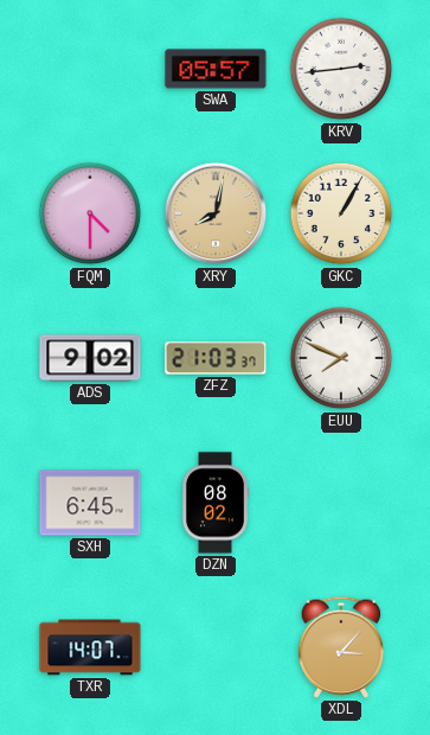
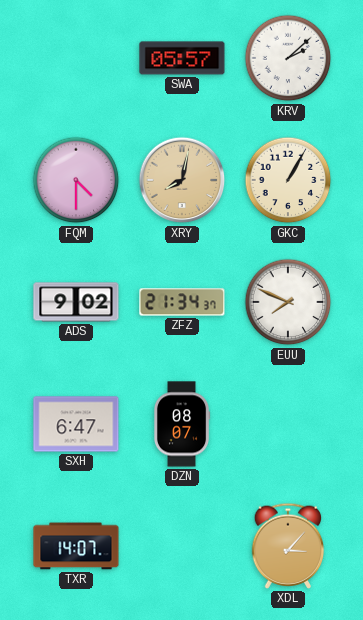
KRV: 2:44 -> 2:08
ZFZ: 21:03 -> 21:34
SXH: 6:45 -> 6:47
DZN: 08:02 -> 08:07
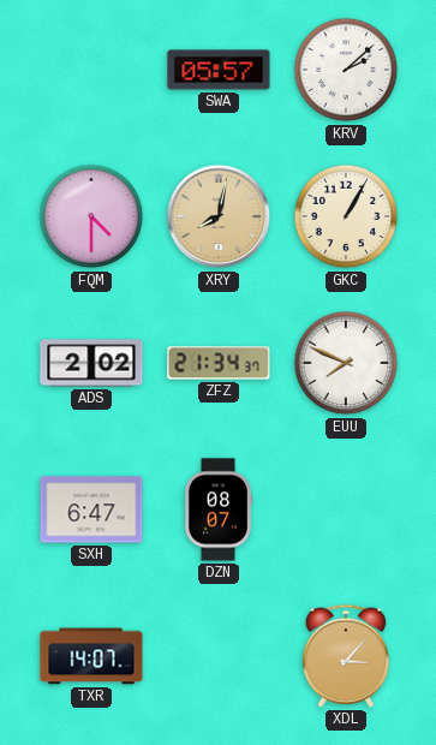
ADS: 9:02 -> 2:02
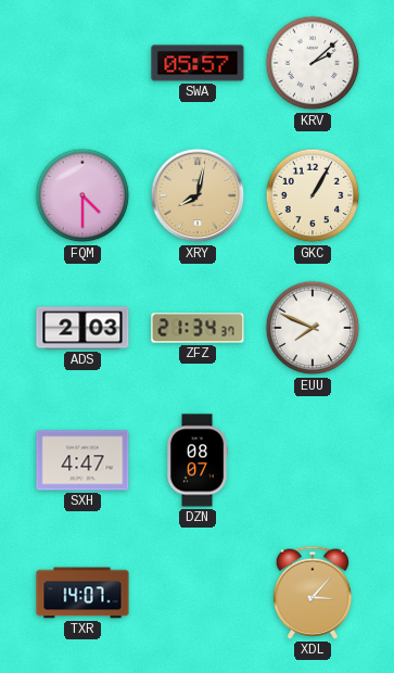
ADS: 2:02 -> 2:03
SXH: 6:47 -> 4:47
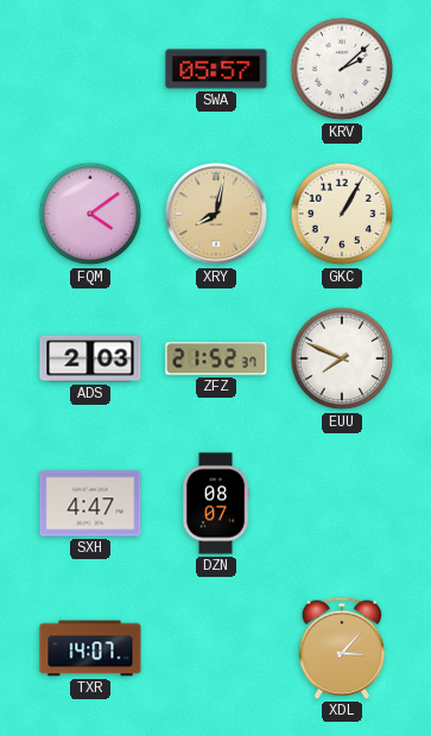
FQM: 4:30 -> 4:09
ZFZ: 21:34 -> 21:52
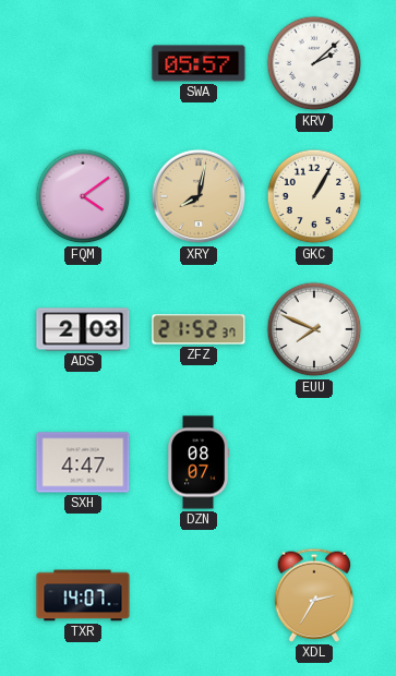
XDL: 3:07 -> 2:35
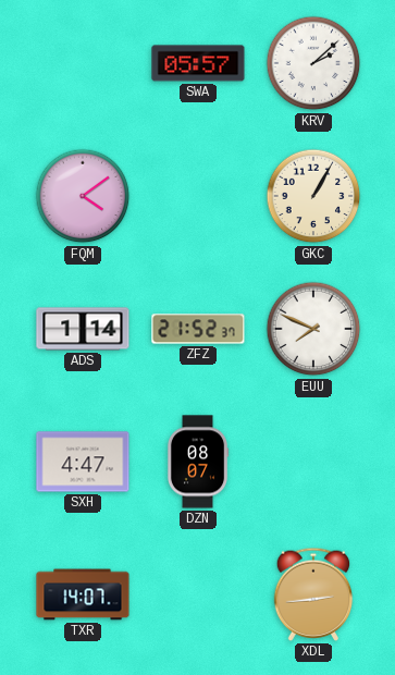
XRY: 8:02 -> none
ADS: 2:03 -> 1:14
XDL: 2:35 -> 2:44
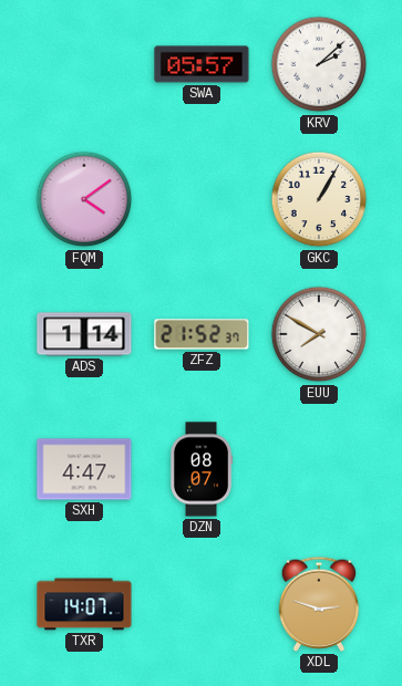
EUU: 7:49 -> 7:50
XDL: 2:44 -> 2:48
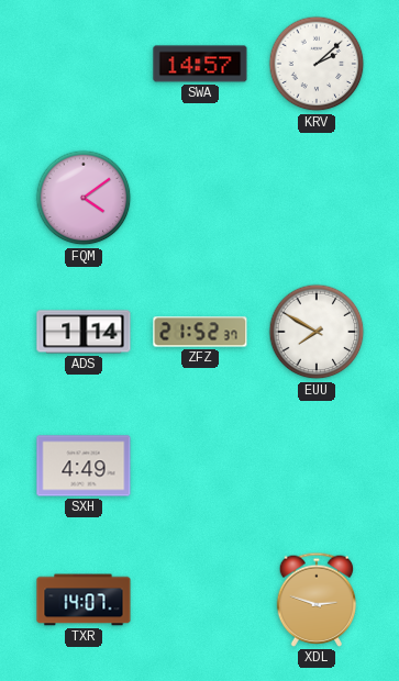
SWA: 05:57 -> 14:57
GKC: 1:05 -> none
SXH: 4:47 -> 4:49
DZN: 08:07 -> none
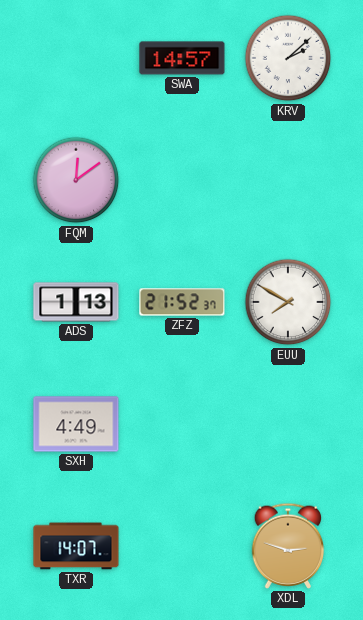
FQM: 4:09 -> 12:09
ADS: 1:14 -> 1:13
